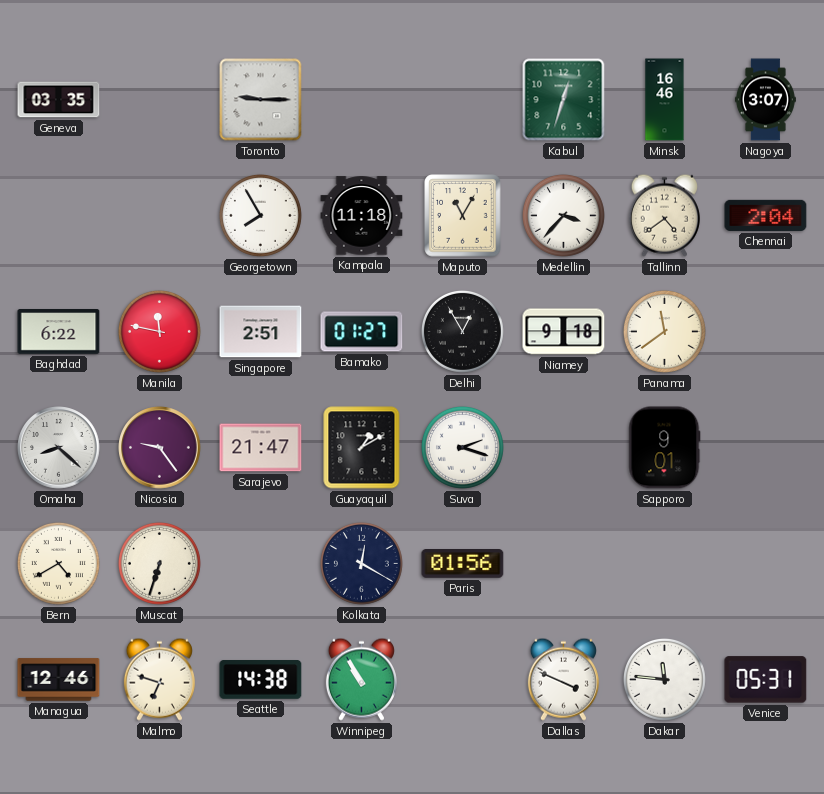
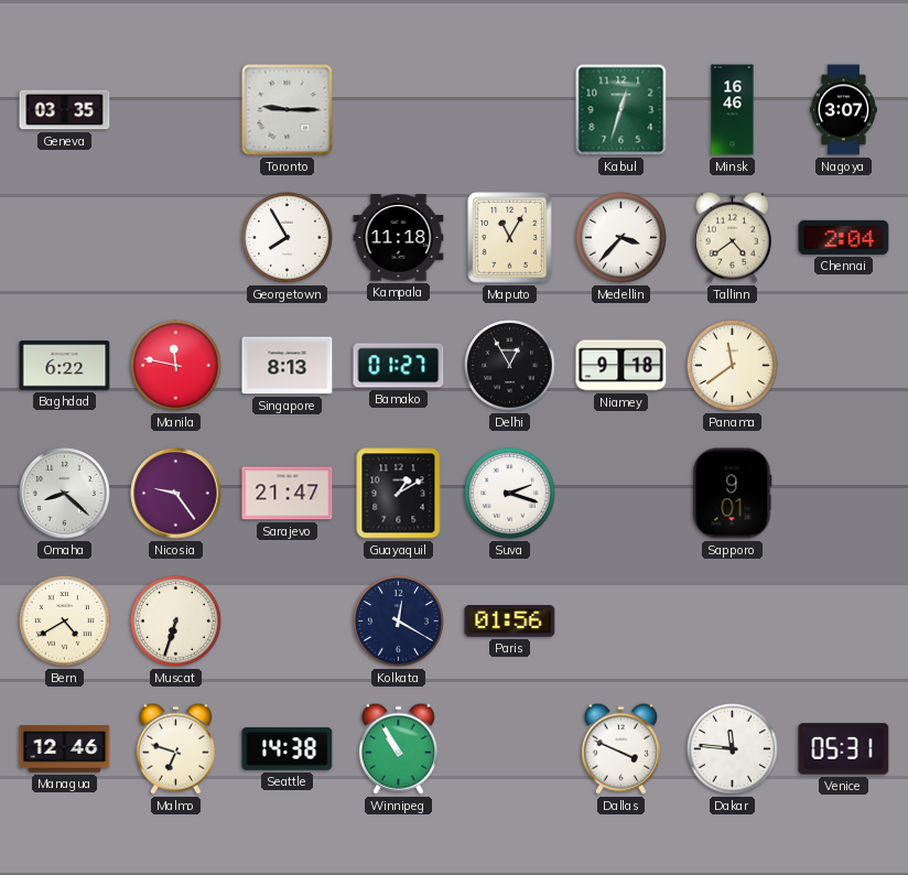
Singapore: 2:51 -> 8:13
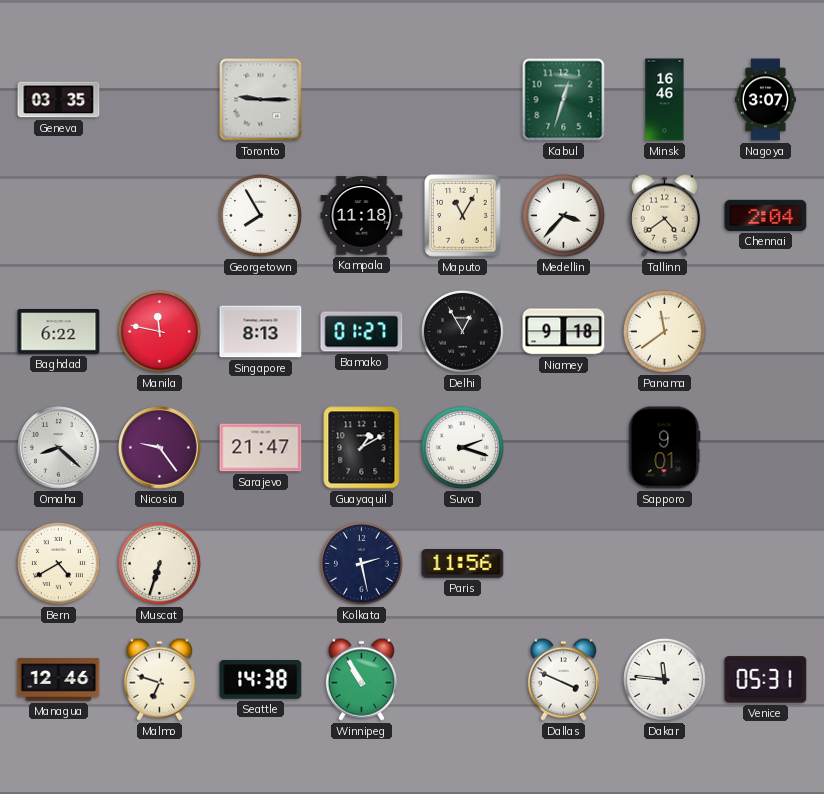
Kolkata: 12:20 -> 2:28
Paris: 01:56 -> 11:56
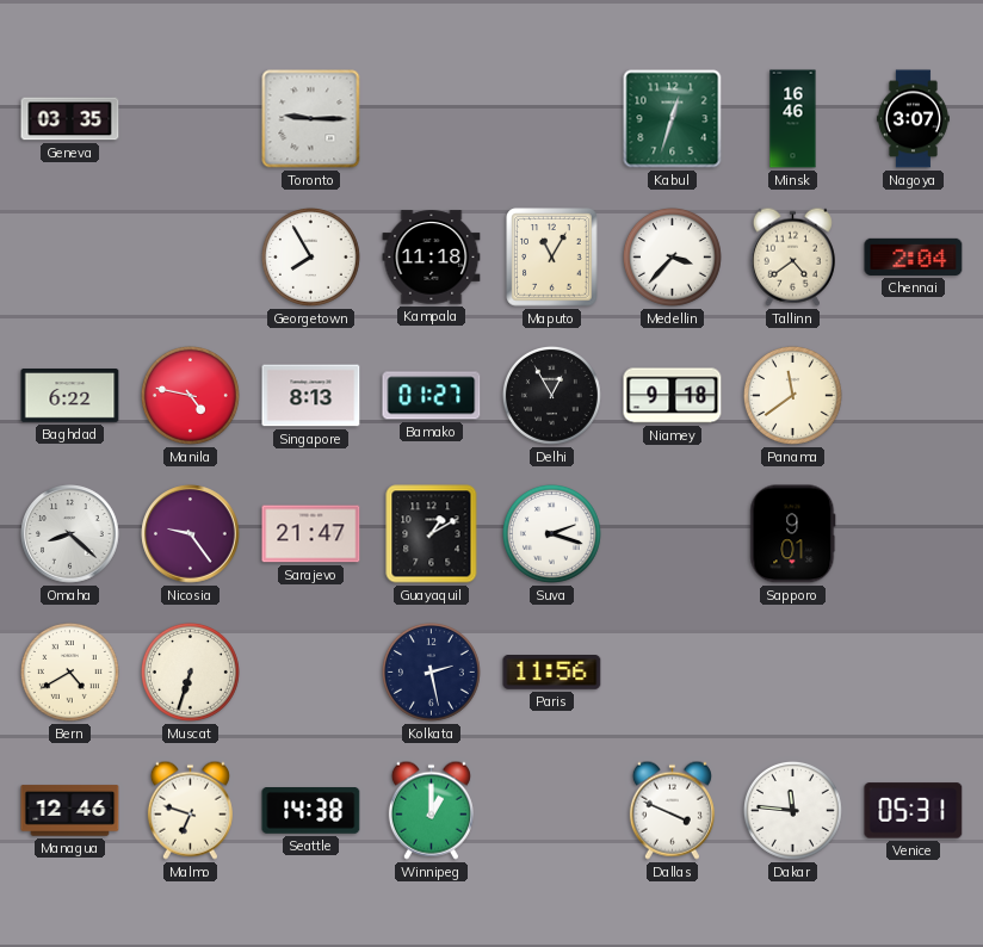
Manila: 11:47 -> 4:47
Winnipeg: 10:55 -> 1:00
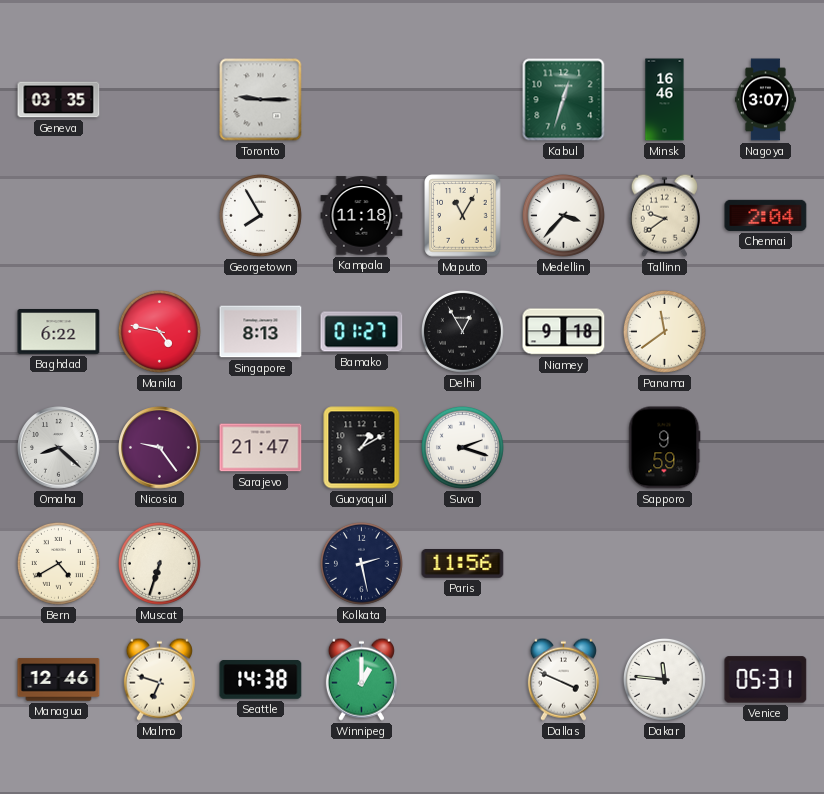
Tallinn: 4:39 -> 9:39
Sapporo: 9:01 -> 9:59
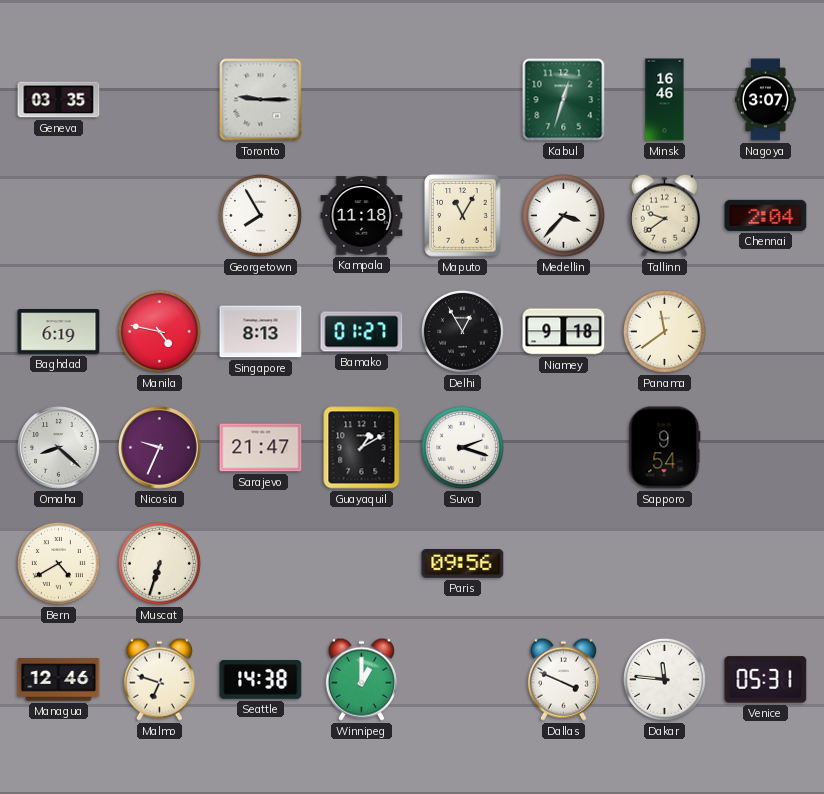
Baghdad: 6:22 -> 6:19
Nicosia: 9:24 -> 9:34
Sapporo: 9:59 -> 9:54
Kolkata: 2:28 -> none
Paris: 11:56 -> 09:56
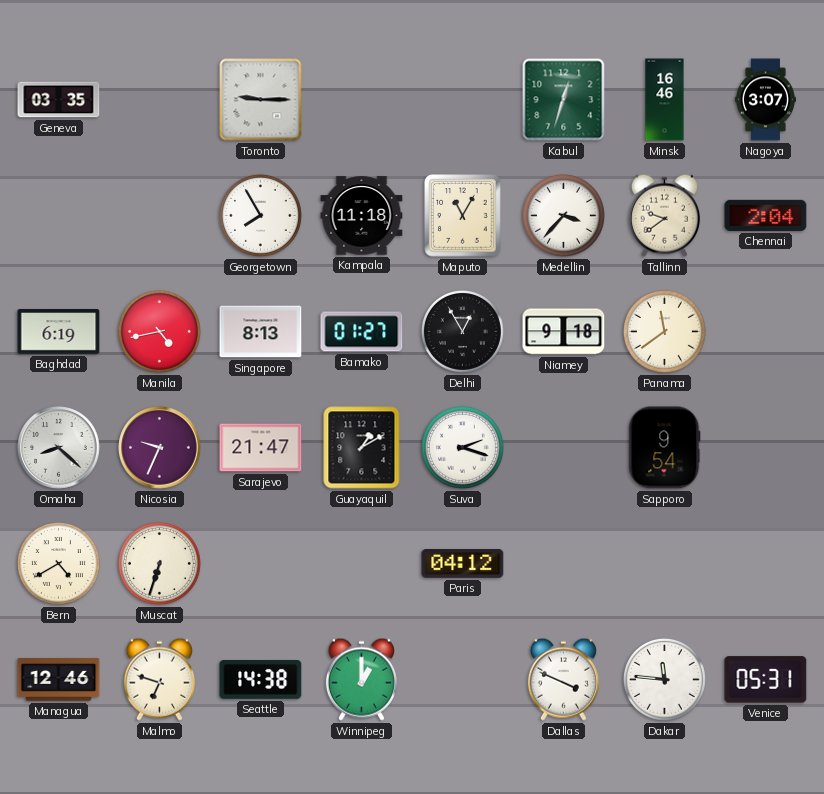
Manila: 4:47 -> 4:43
Paris: 09:56 -> 04:12
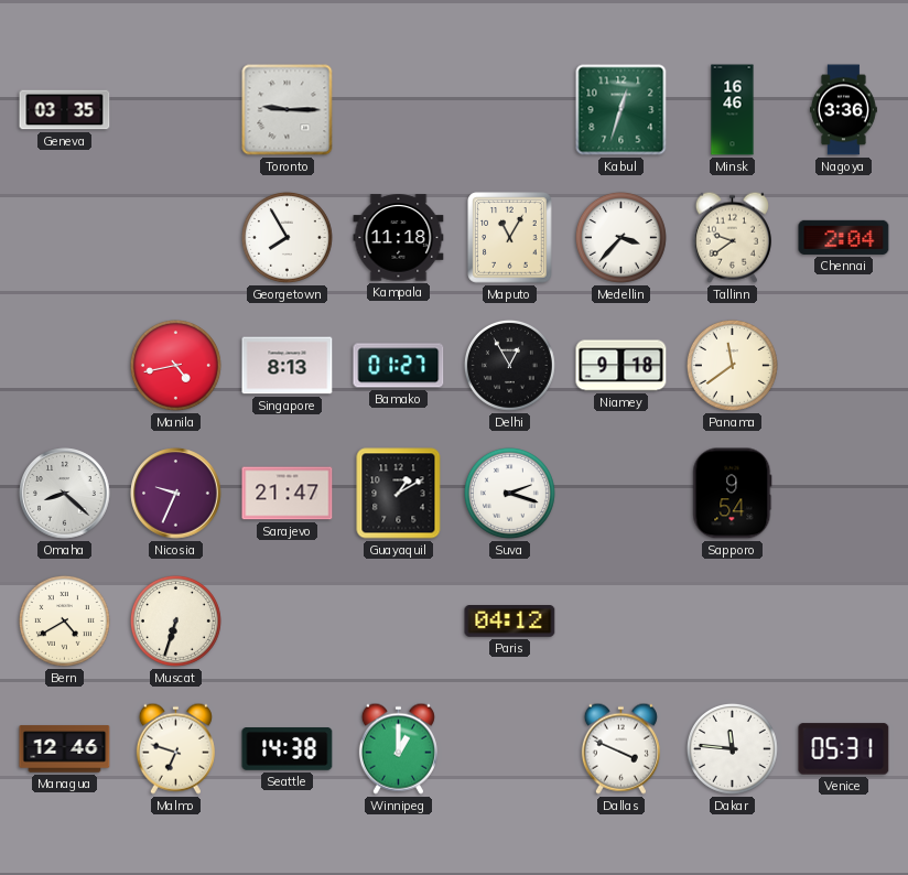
Nagoya: 3:07 -> 3:36
Baghdad: 6:19 -> none
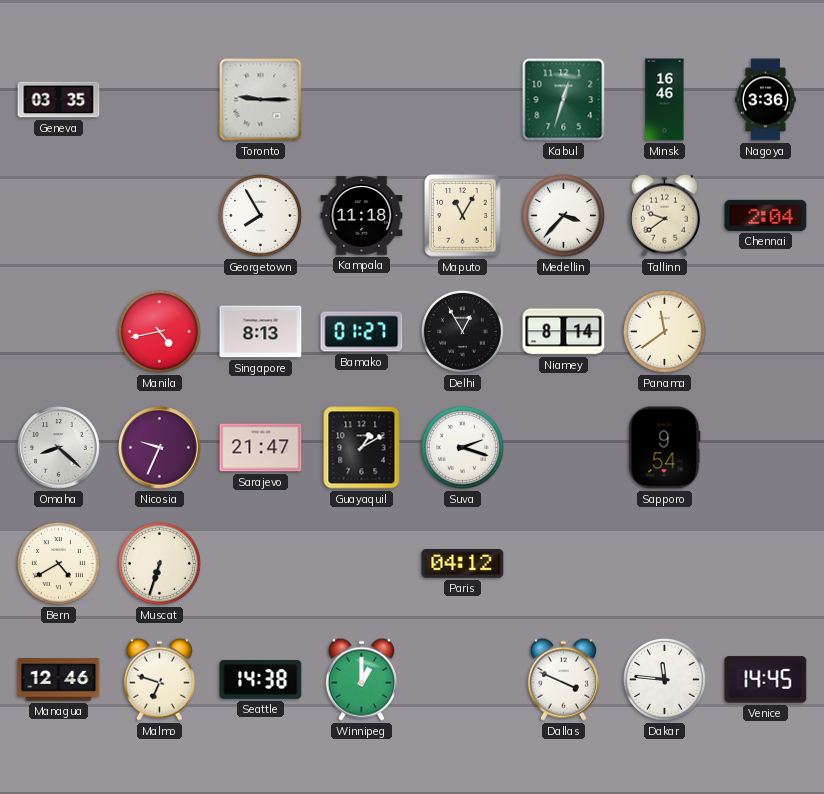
Niamey: 9:18 -> 8:14
Venice: 05:31 -> 14:45
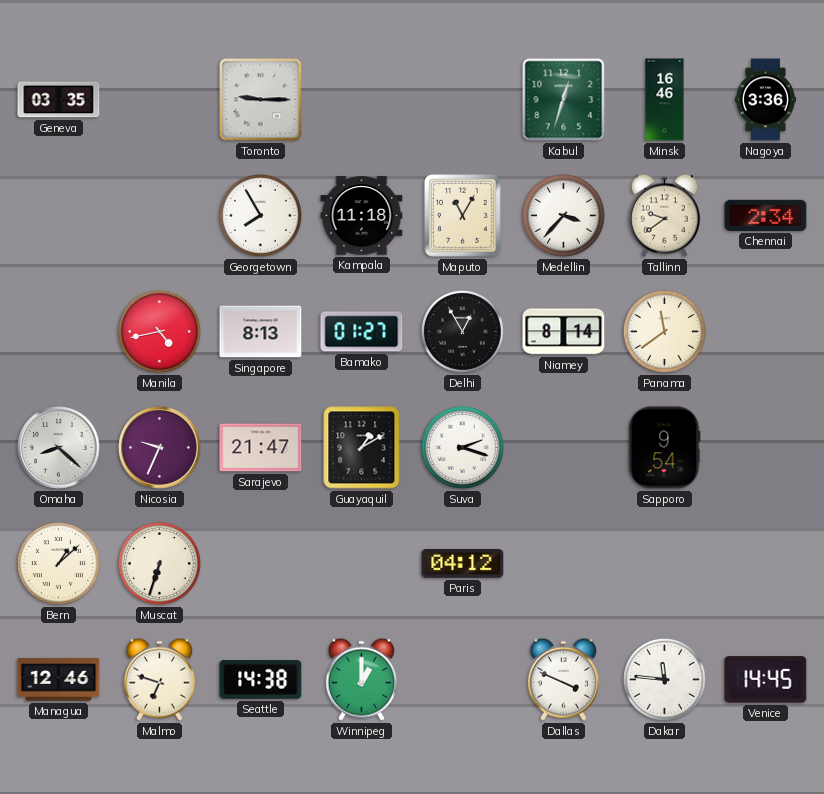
Chennai: 2:04 -> 2:34
Bern: 4:40 -> 1:08
